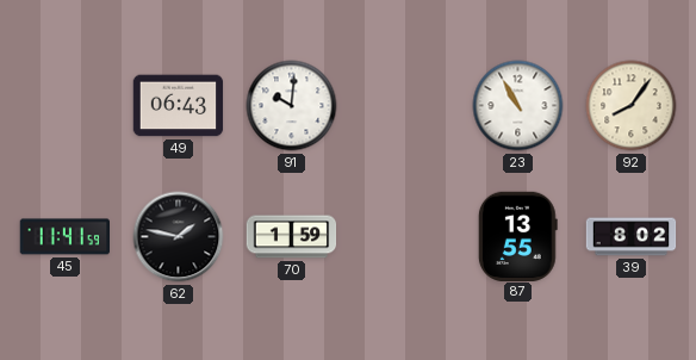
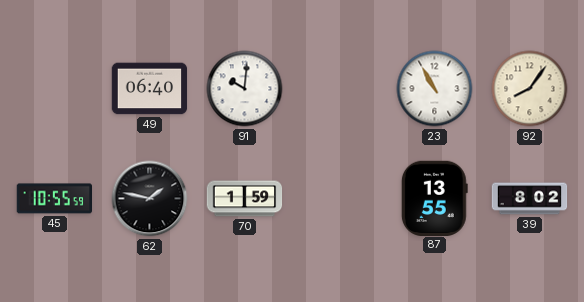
49: 06:43 -> 06:40
45: 11:41 -> 10:55
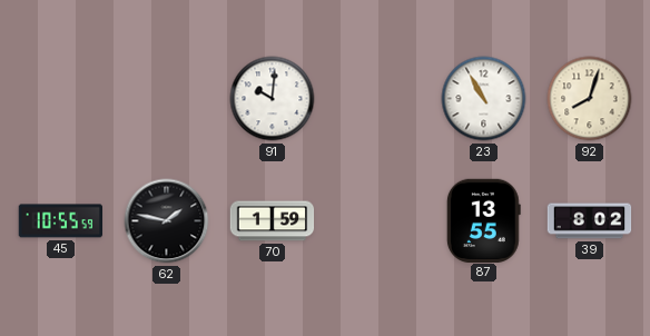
49: 06:40 -> none
92: 8:06 -> 8:03
